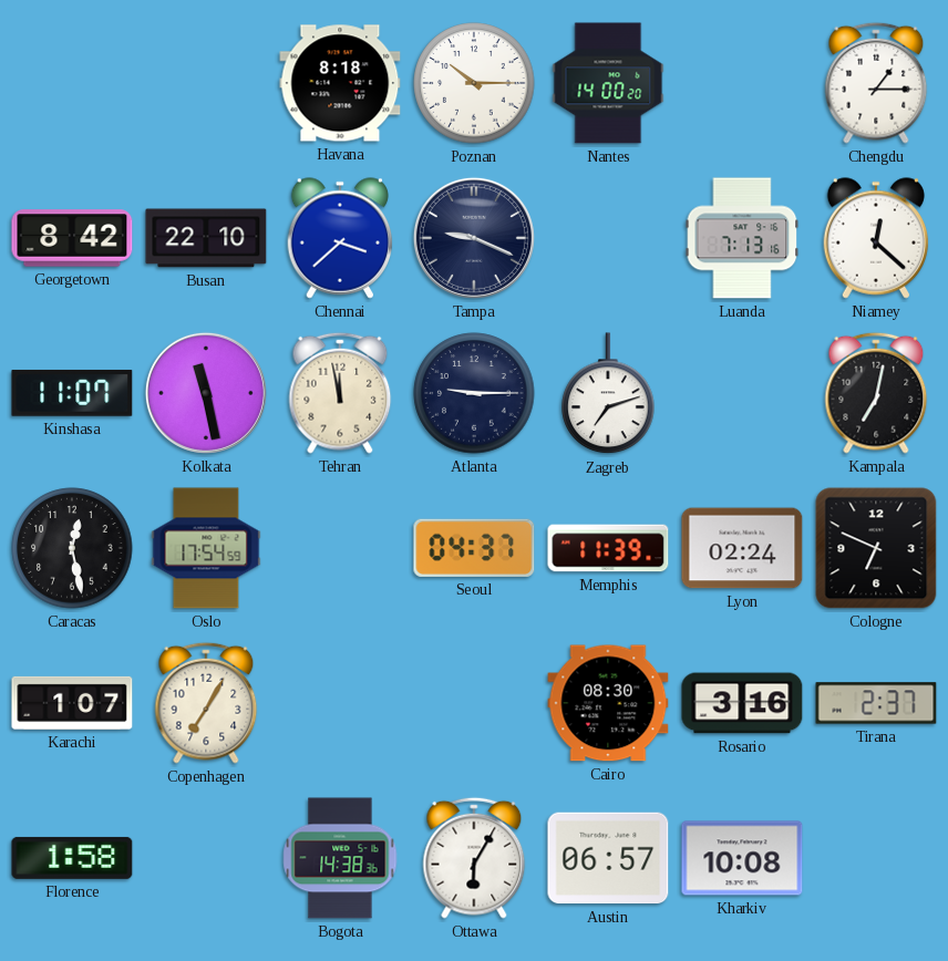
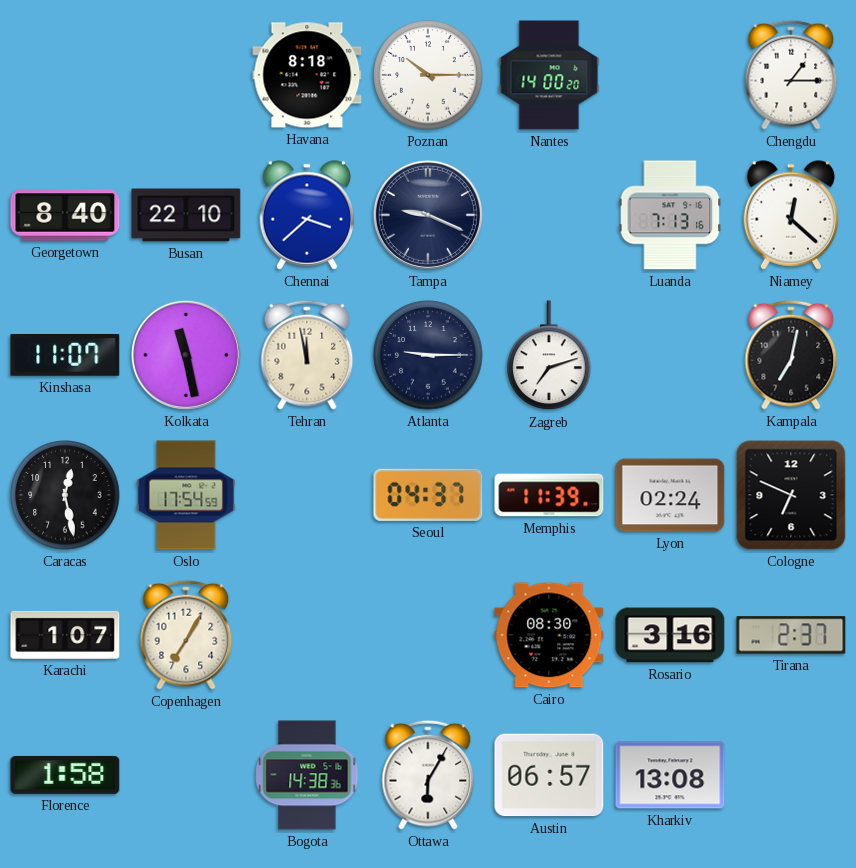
Georgetown: 8:42 -> 8:40
Kharkiv: 10:08 -> 13:08
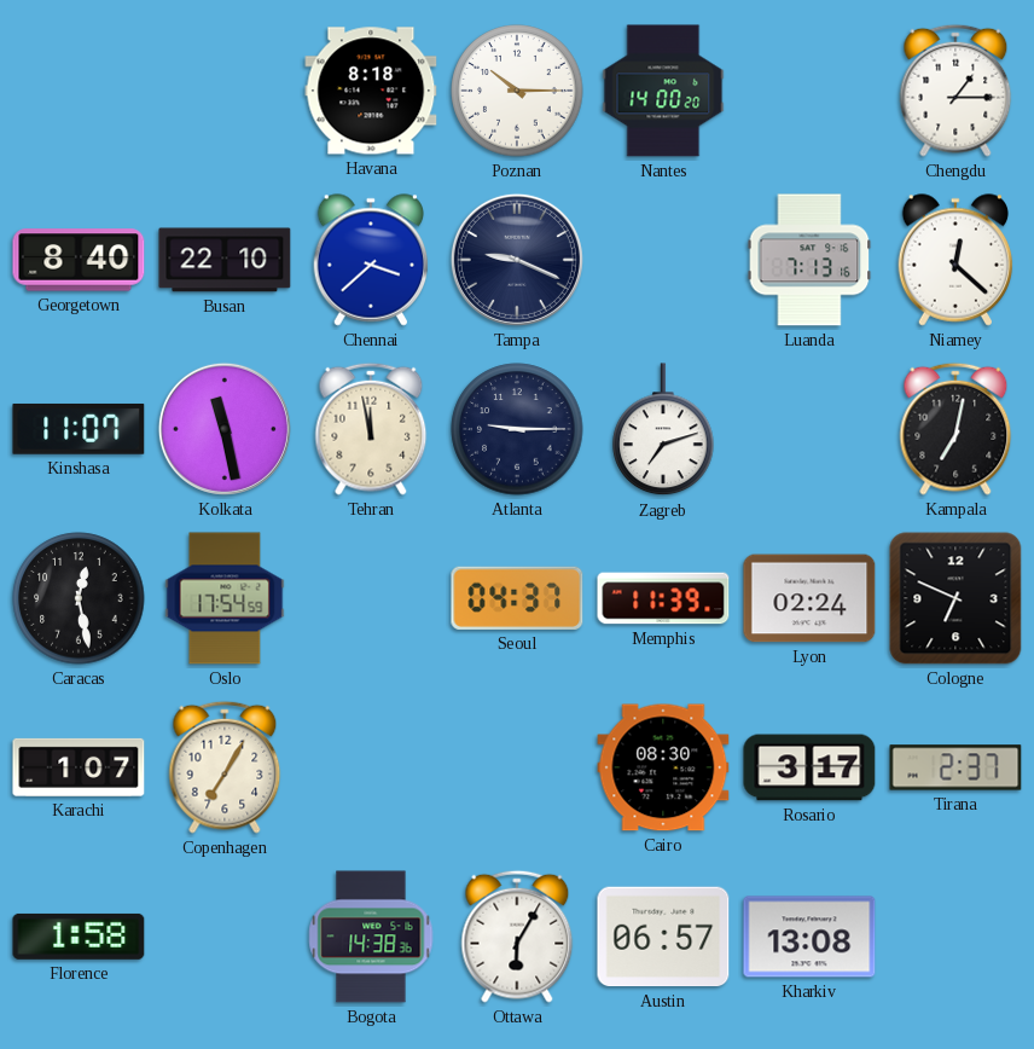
Rosario: 3:16 -> 3:17
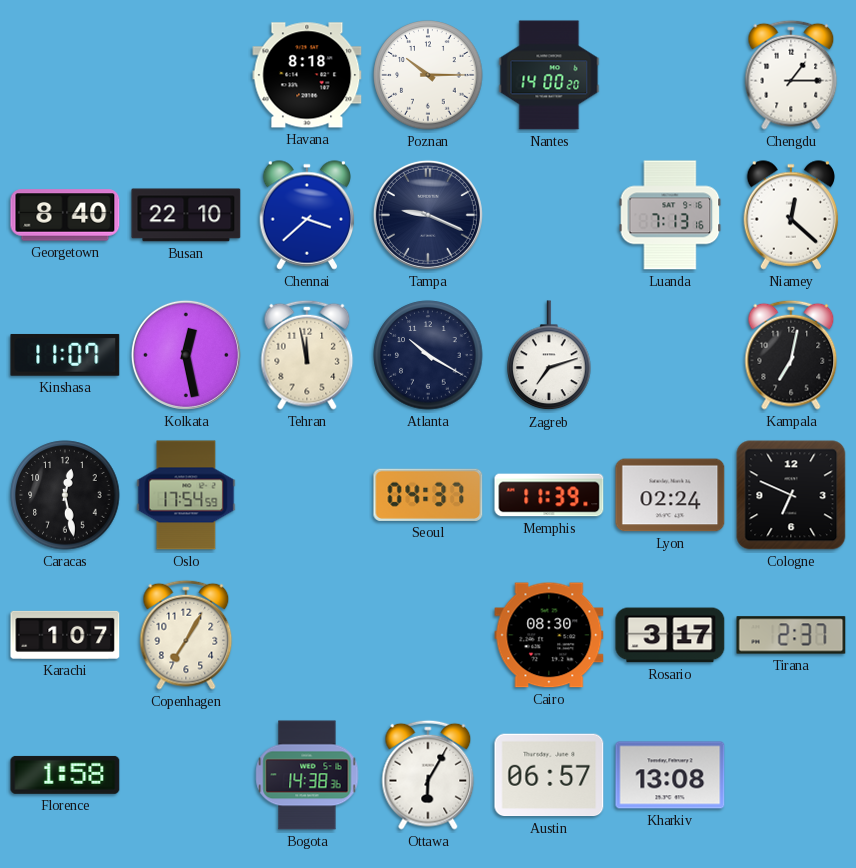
Kolkata: 11:28 -> 12:28
Atlanta: 9:15 -> 10:20
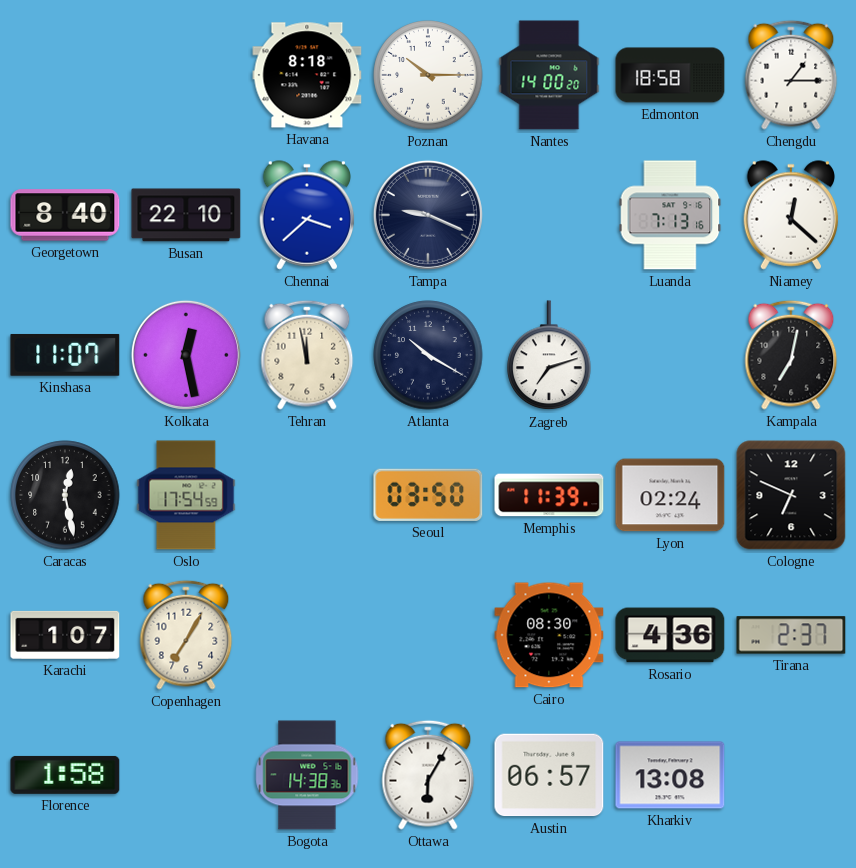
Edmonton: none -> 18:58
Seoul: 04:37 -> 03:50
Rosario: 3:17 -> 4:36
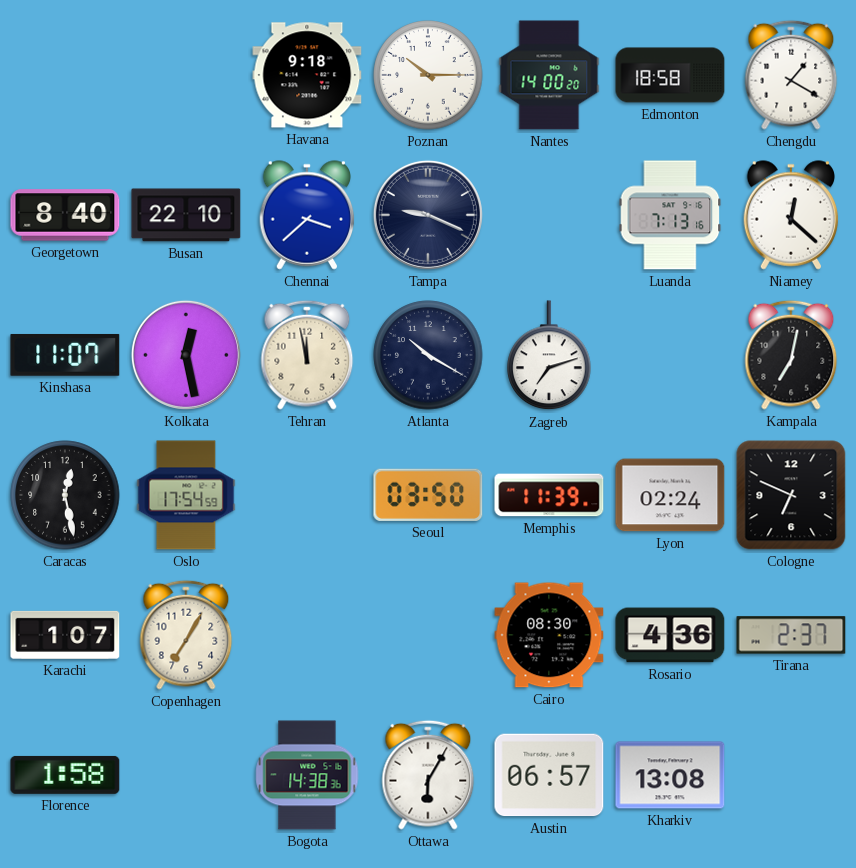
Havana: 8:18 -> 9:18
Chengdu: 1:15 -> 1:20
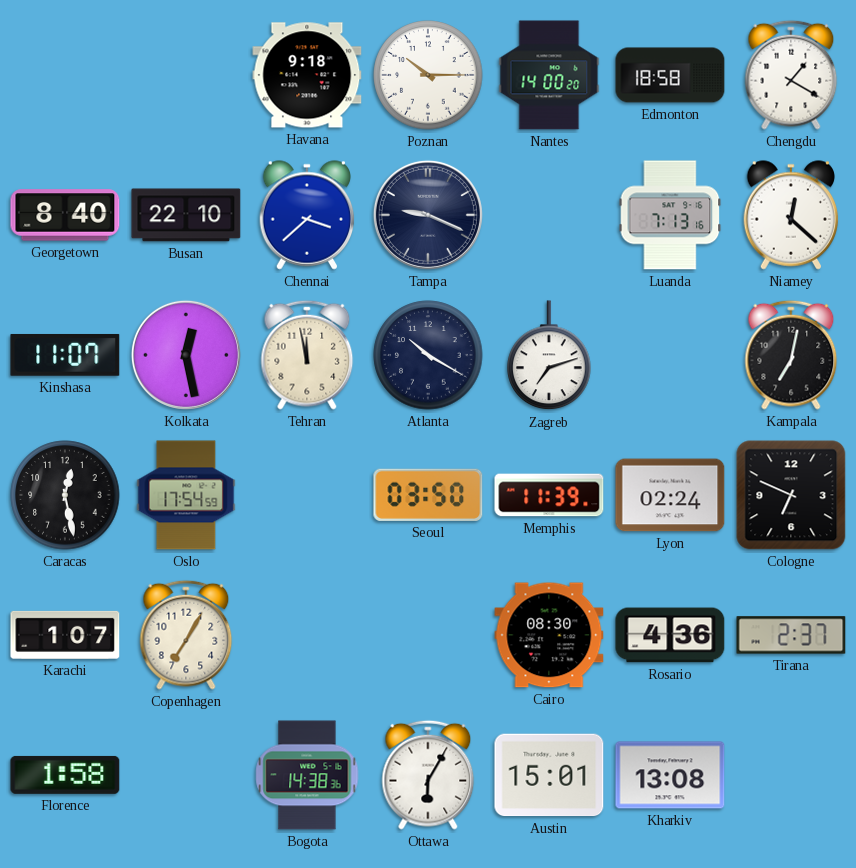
Austin: 06:57 -> 15:01
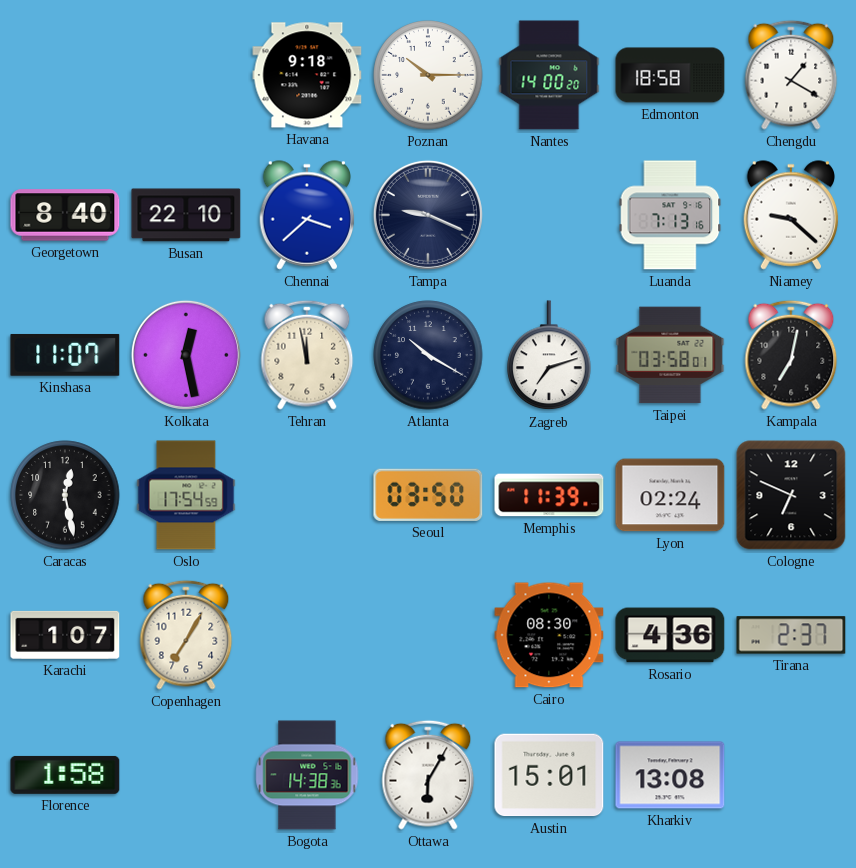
Niamey: 12:22 -> 9:22
Taipei: none -> 03:58
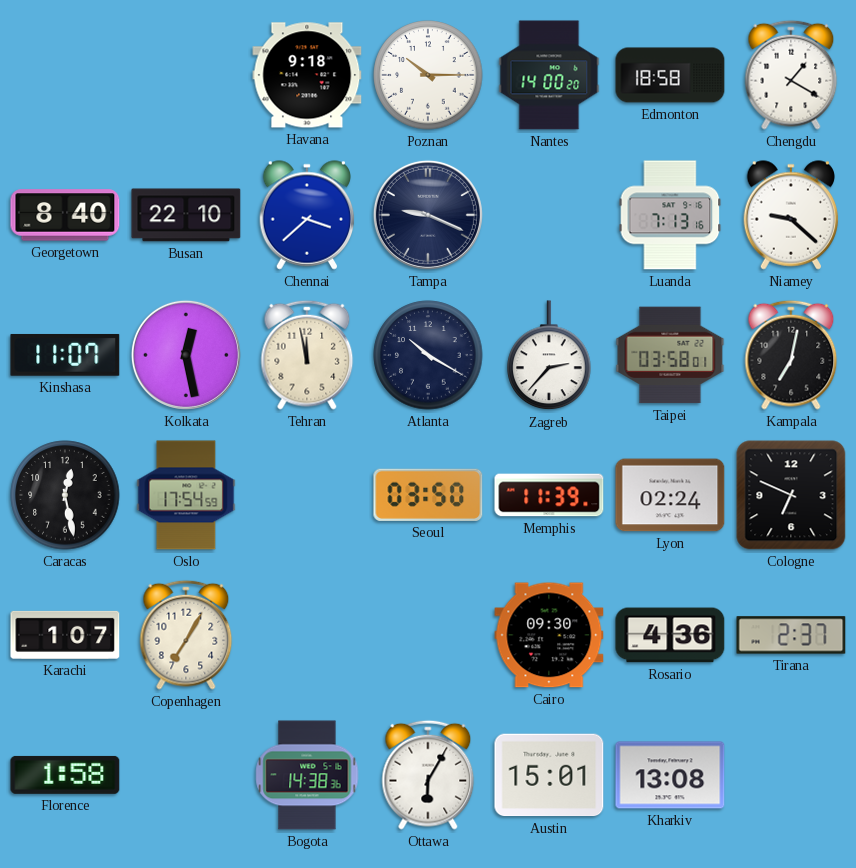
Zagreb: 7:12 -> 2:37
Cairo: 08:30 -> 09:30
